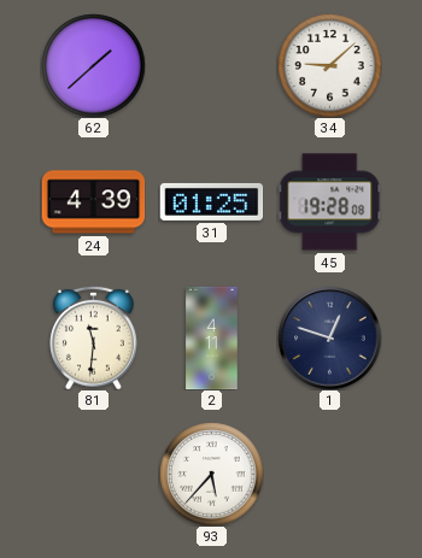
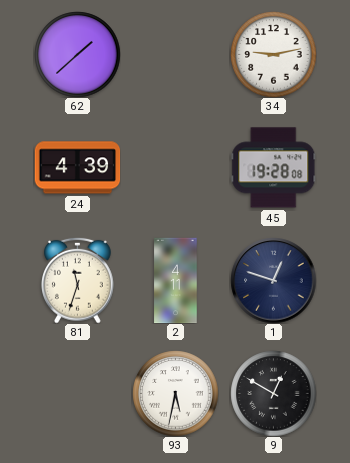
34: 9:08 -> 9:13
31: 01:25 -> none
81: 11:31 -> 11:33
93: 5:37 -> 5:32
9: none -> 12:50
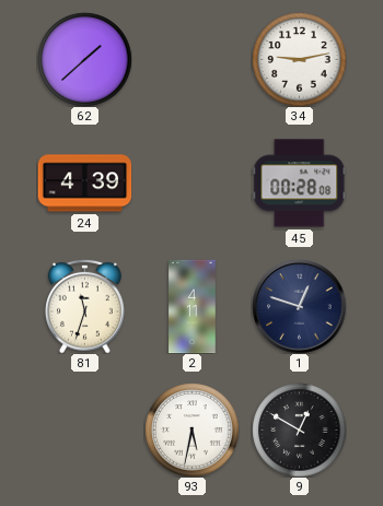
45: 19:28 -> 00:28
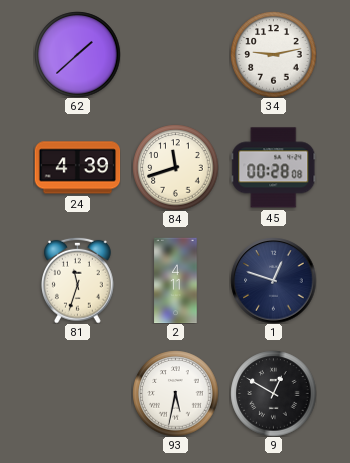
84: none -> 11:42
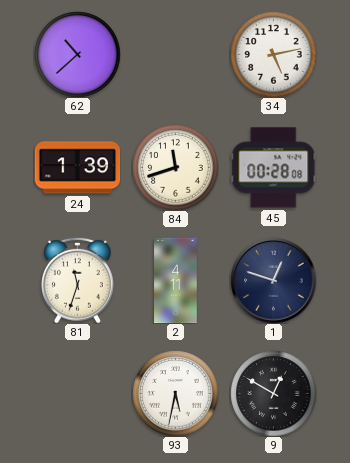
62: 1:38 -> 10:38
34: 9:13 -> 5:13
24: 4:39 -> 1:39
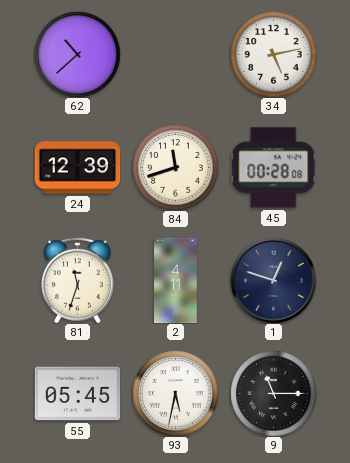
24: 1:39 -> 12:39
55: none -> 05:45
9: 12:50 -> 11:15
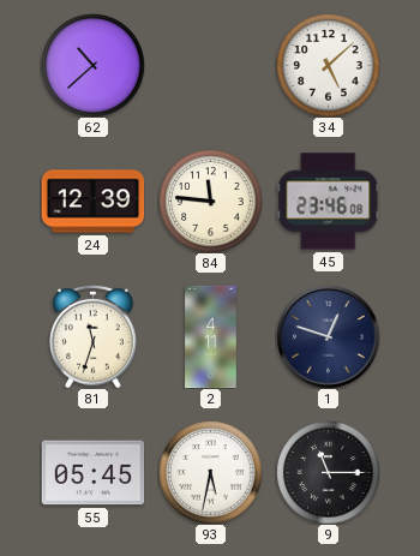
34: 5:13 -> 5:08
84: 11:42 -> 11:46
45: 00:28 -> 23:46
